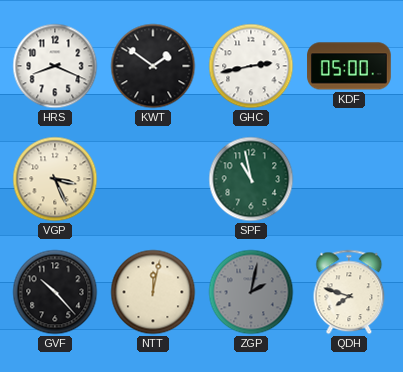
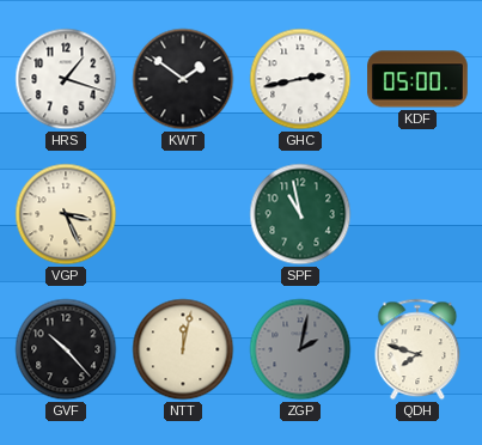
HRS: 8:19 -> 1:18
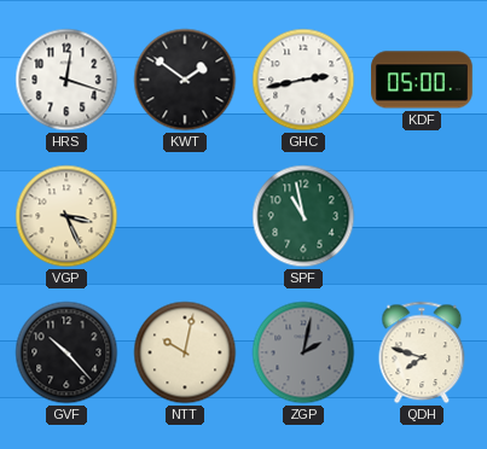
HRS: 1:18 -> 12:18
NTT: 12:02 -> 10:02
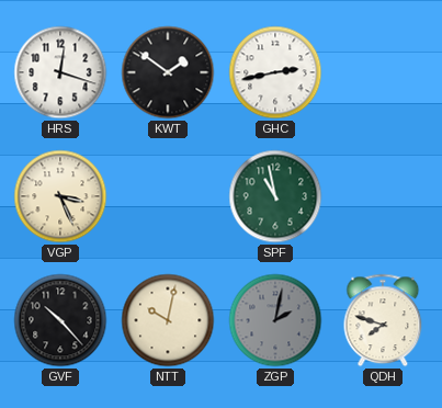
KDF: 05:00 -> none
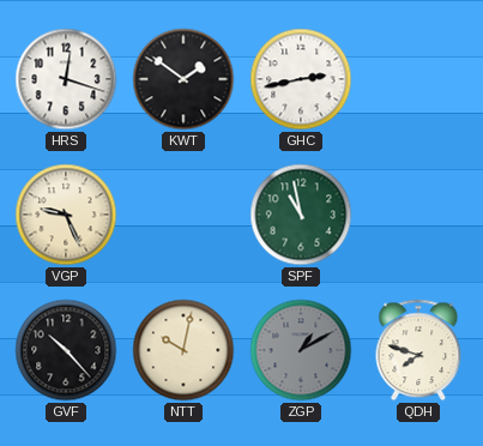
VGP: 3:26 -> 9:26
ZGP: 2:02 -> 1:10
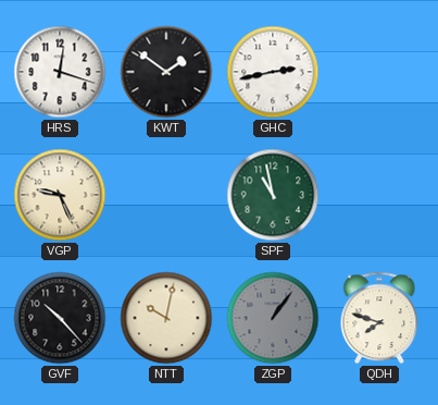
ZGP: 1:10 -> 1:06
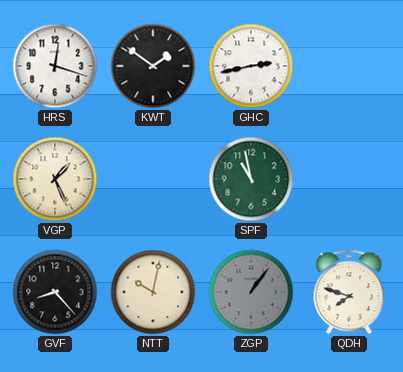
VGP: 9:26 -> 1:26
GVF: 10:23 -> 8:23
